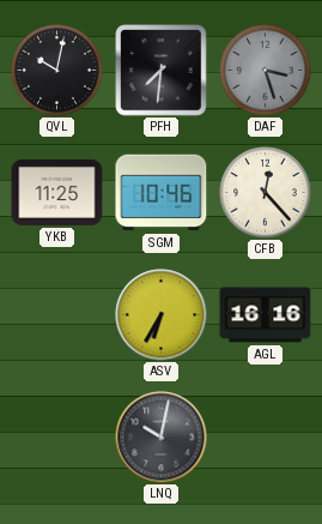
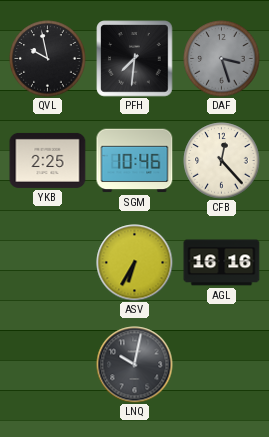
QVL: 10:02 -> 9:58
YKB: 11:25 -> 2:25
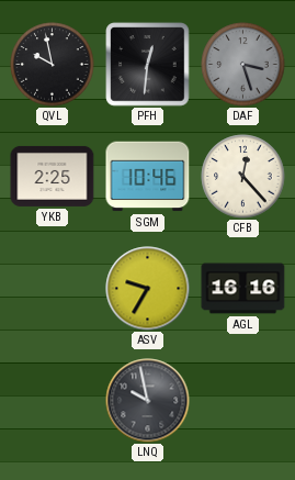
PFH: 7:31 -> 12:31
ASV: 6:35 -> 9:35
LNQ: 10:02 -> 9:58
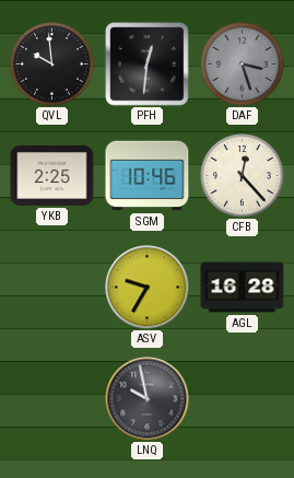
QVL: 9:58 -> 9:59
AGL: 16:16 -> 16:28
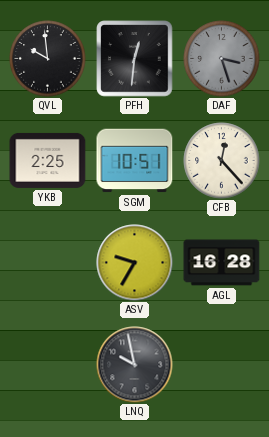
SGM: 10:46 -> 10:51
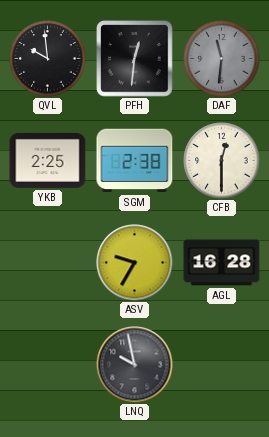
DAF: 3:27 -> 11:31
SGM: 10:51 -> 2:38
CFB: 12:23 -> 12:30
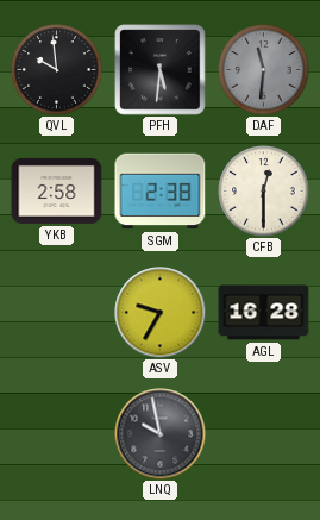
PFH: 12:31 -> 5:31
YKB: 2:25 -> 2:58
